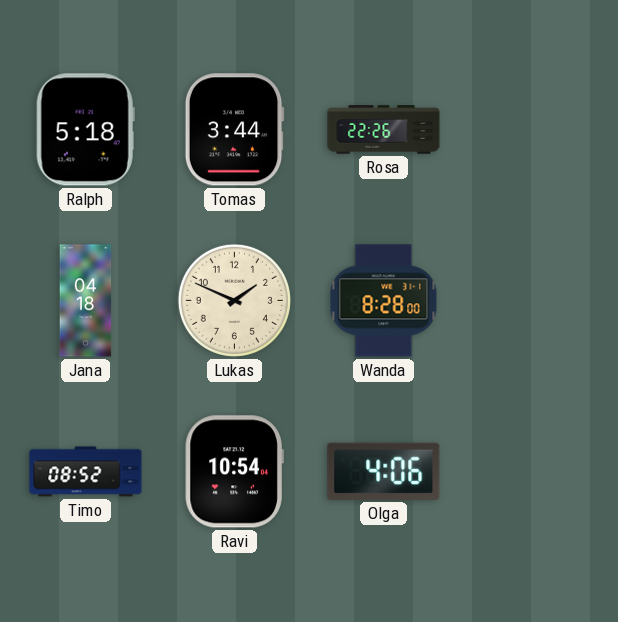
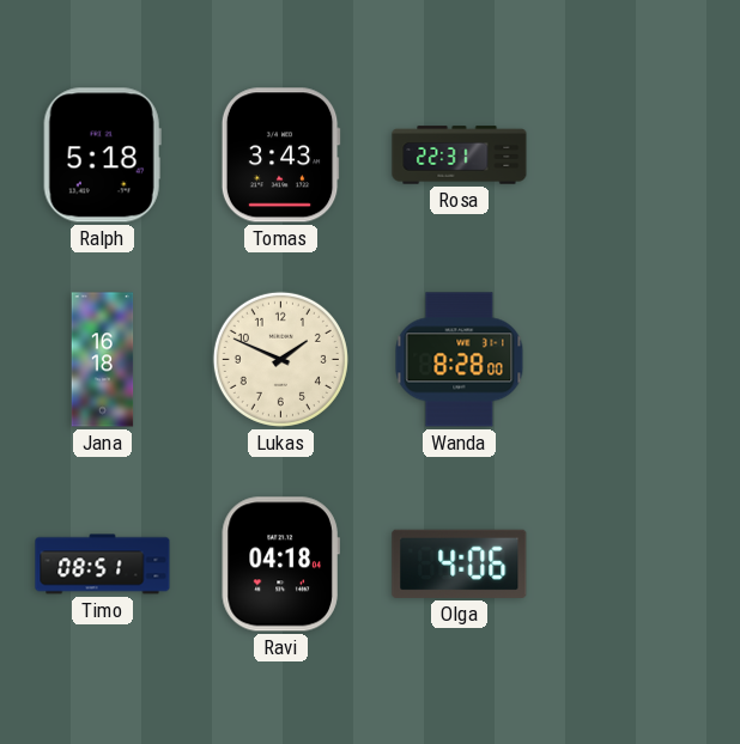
Tomas: 3:44 -> 3:43
Rosa: 22:26 -> 22:31
Jana: 04:18 -> 16:18
Timo: 08:52 -> 08:51
Ravi: 10:54 -> 04:18
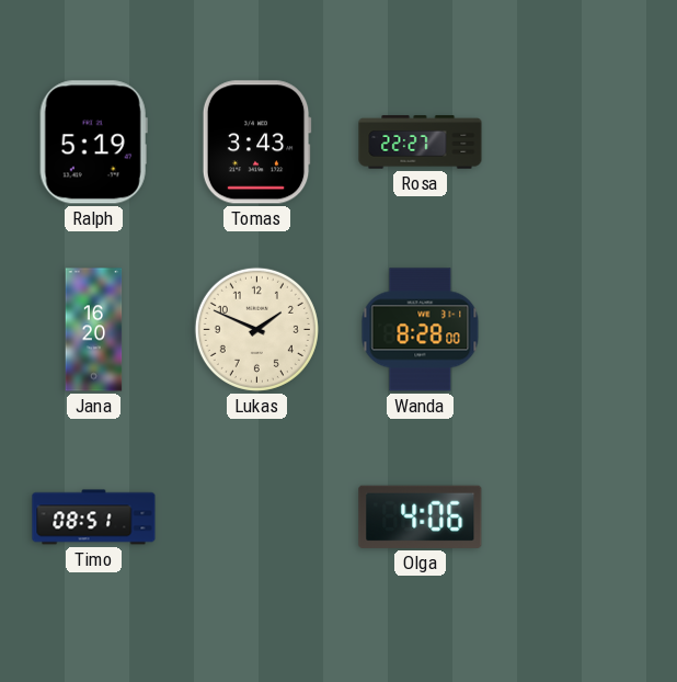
Ralph: 5:18 -> 5:19
Rosa: 22:31 -> 22:27
Jana: 16:18 -> 16:20
Ravi: 04:18 -> none
